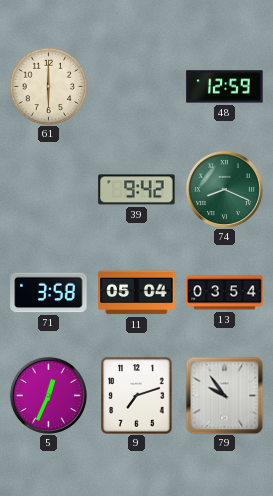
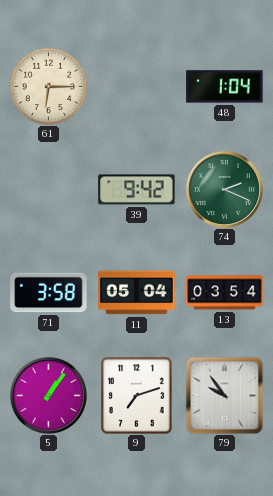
61: 6:00 -> 6:15
48: 12:59 -> 1:04
74: 8:19 -> 2:19
5: 12:34 -> 1:06
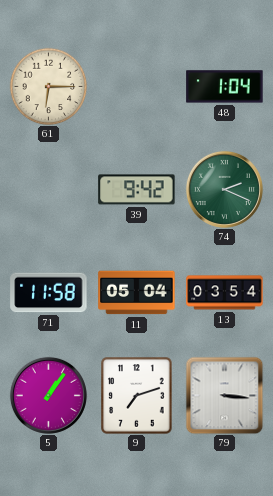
71: 3:58 -> 11:58
79: 9:54 -> 3:16
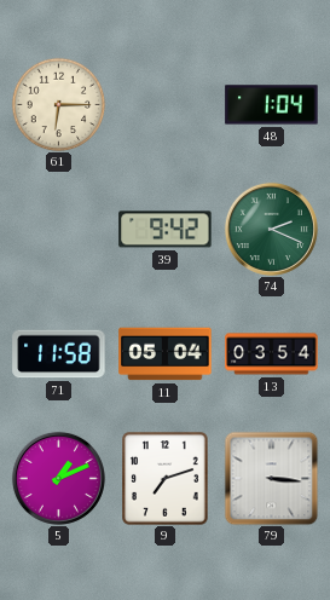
5: 1:06 -> 1:11
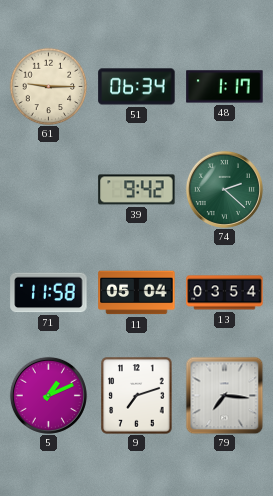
61: 6:15 -> 9:15
51: none -> 06:34
48: 1:04 -> 1:17
74: 2:19 -> 2:22
79: 3:16 -> 7:16
